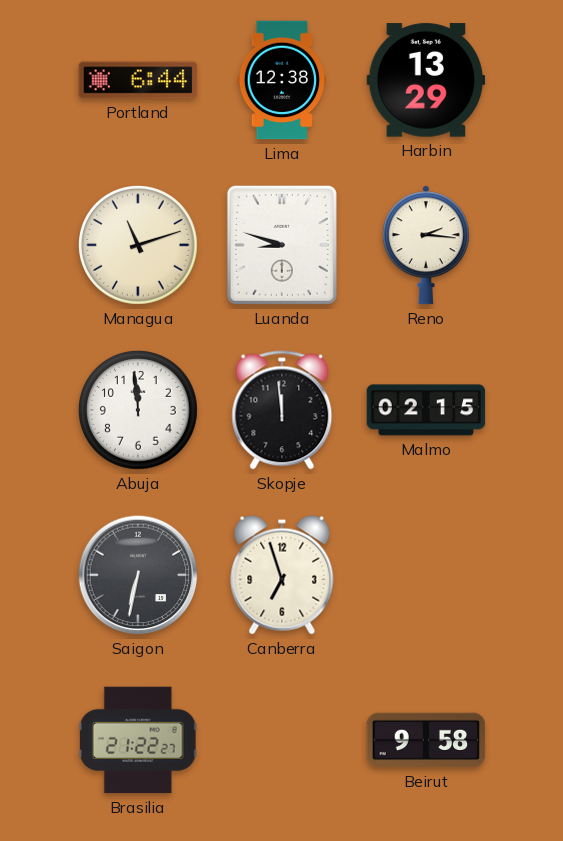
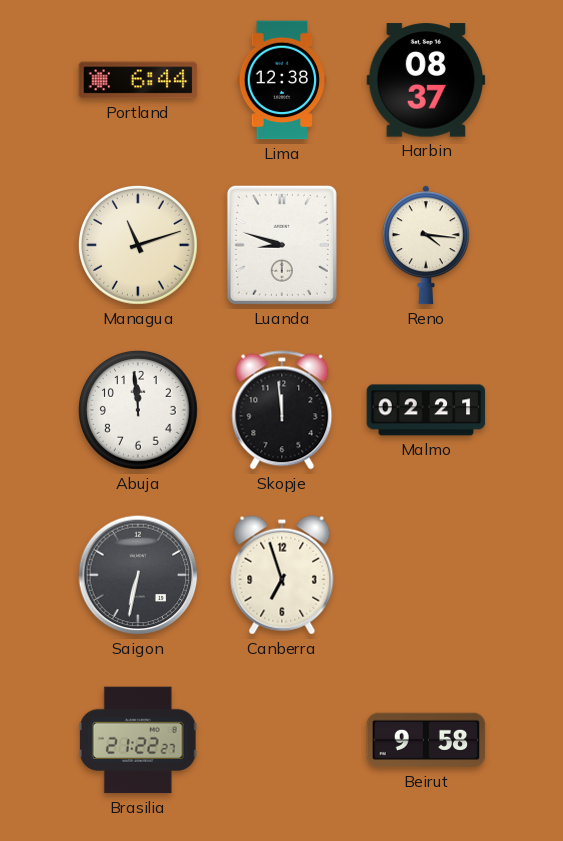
Harbin: 13:29 -> 08:37
Reno: 2:16 -> 4:16
Malmo: 02:15 -> 02:21
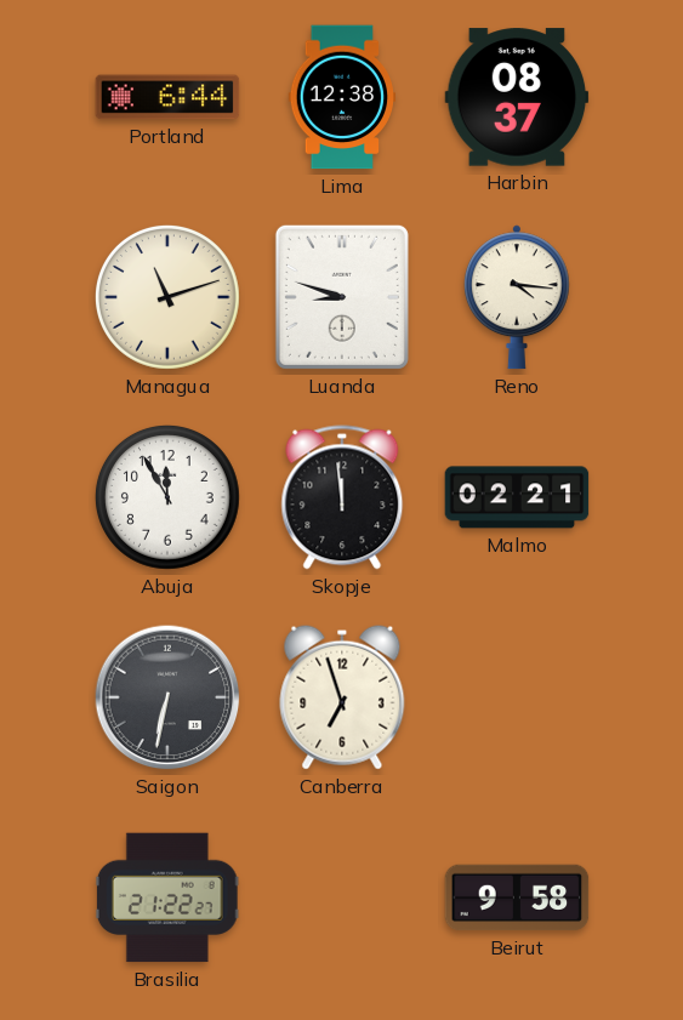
Abuja: 11:59 -> 11:55
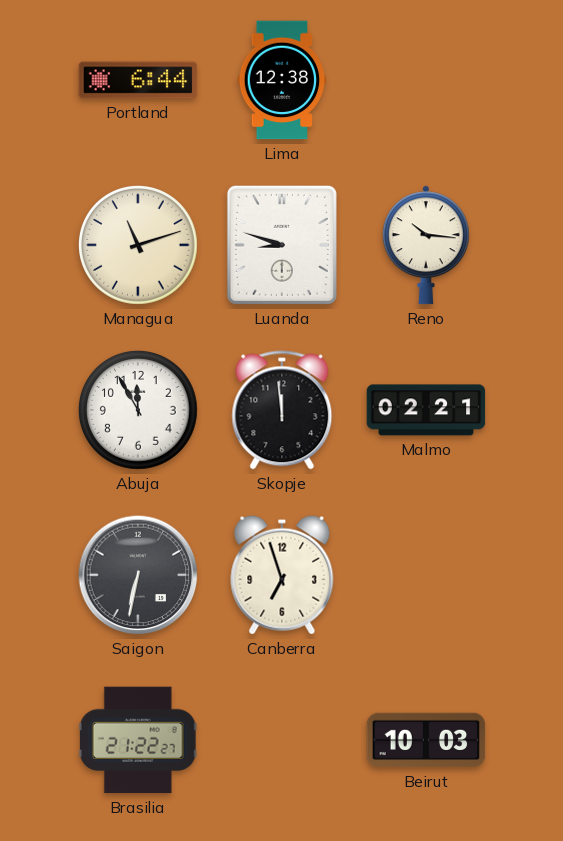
Harbin: 08:37 -> none
Reno: 4:16 -> 10:16
Beirut: 9:58 -> 10:03
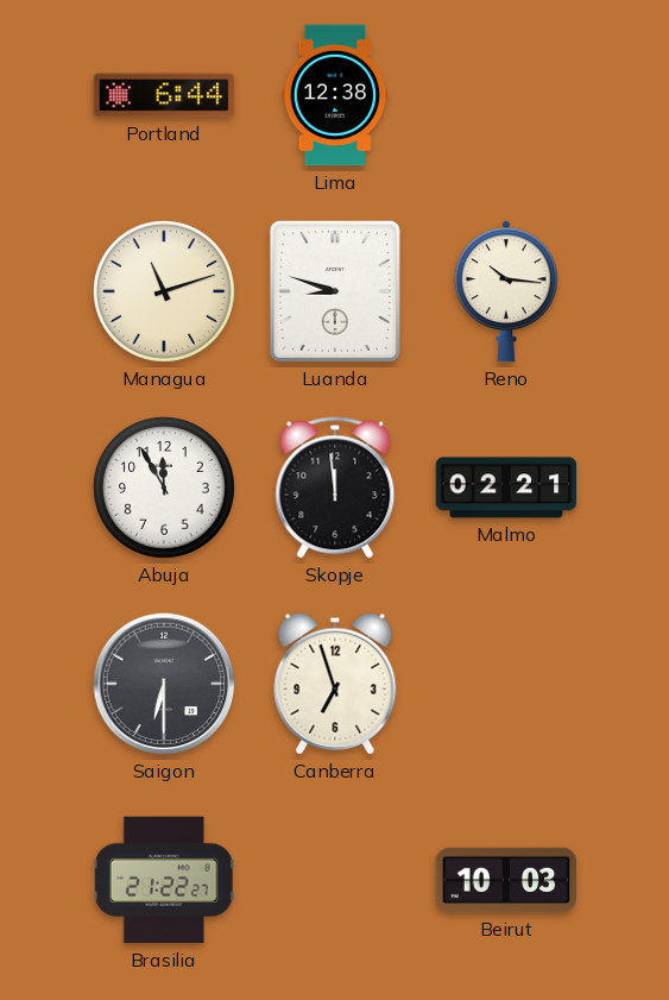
Saigon: 6:32 -> 6:30
